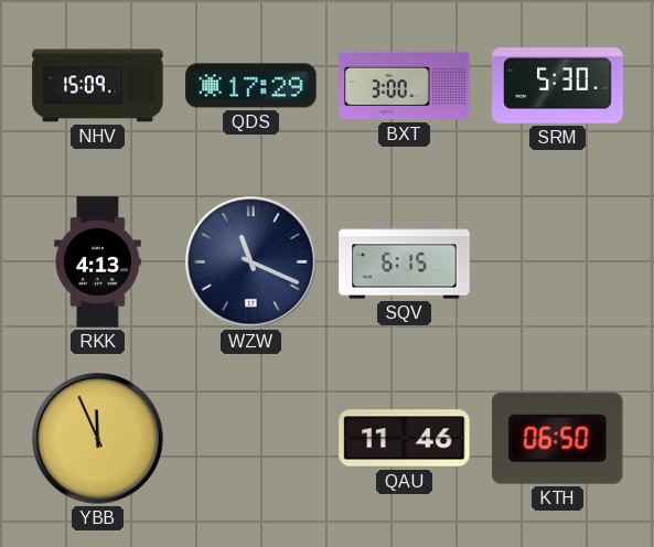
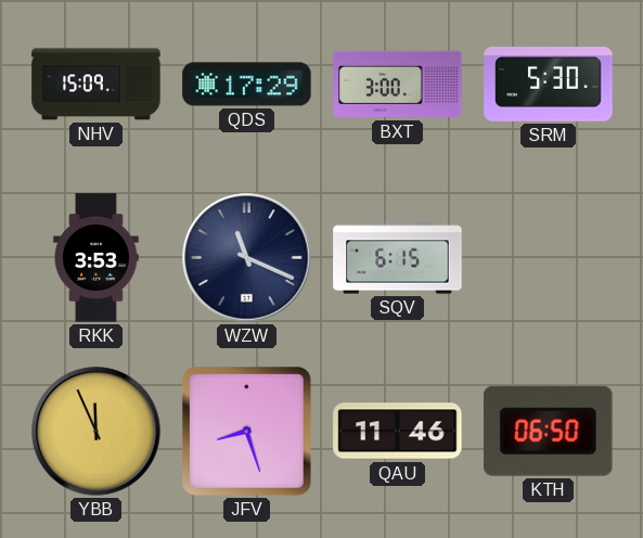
RKK: 4:13 -> 3:53
JFV: none -> 8:27
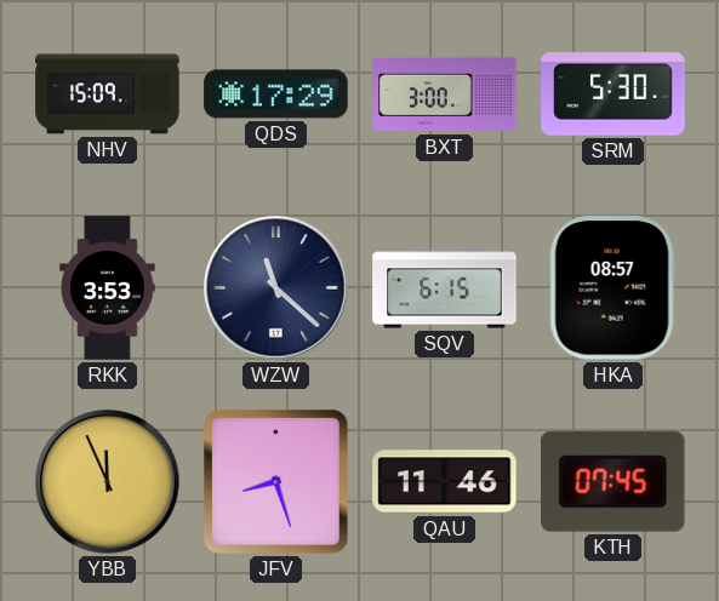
WZW: 11:19 -> 11:22
HKA: none -> 08:57
KTH: 06:50 -> 07:45
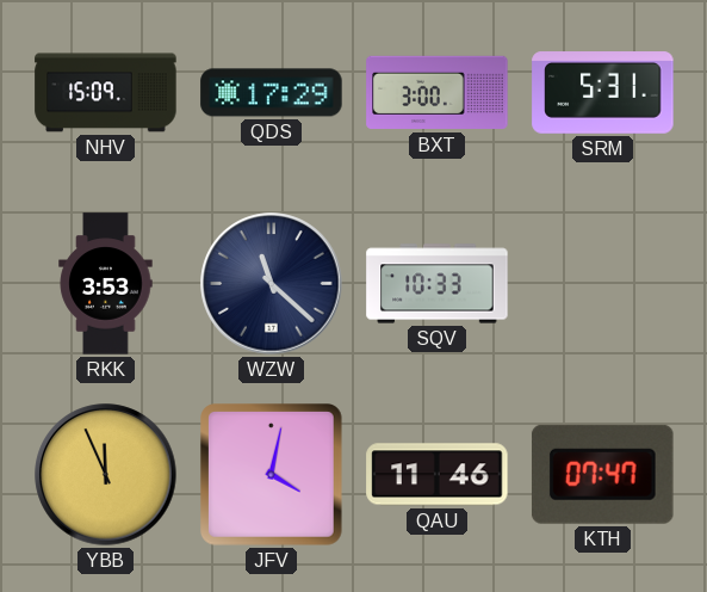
SRM: 5:30 -> 5:31
SQV: 6:15 -> 10:33
HKA: 08:57 -> none
JFV: 8:27 -> 4:02
KTH: 07:45 -> 07:47
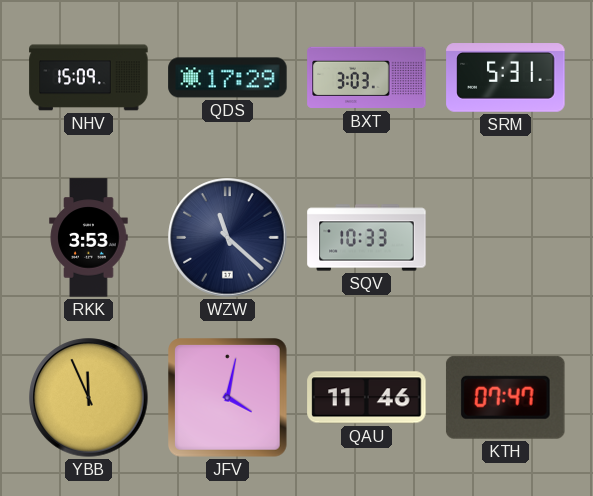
BXT: 3:00 -> 3:03
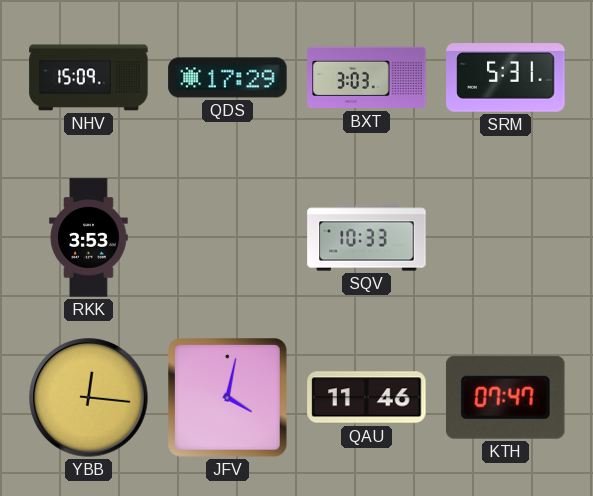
WZW: 11:22 -> none
YBB: 11:56 -> 12:16
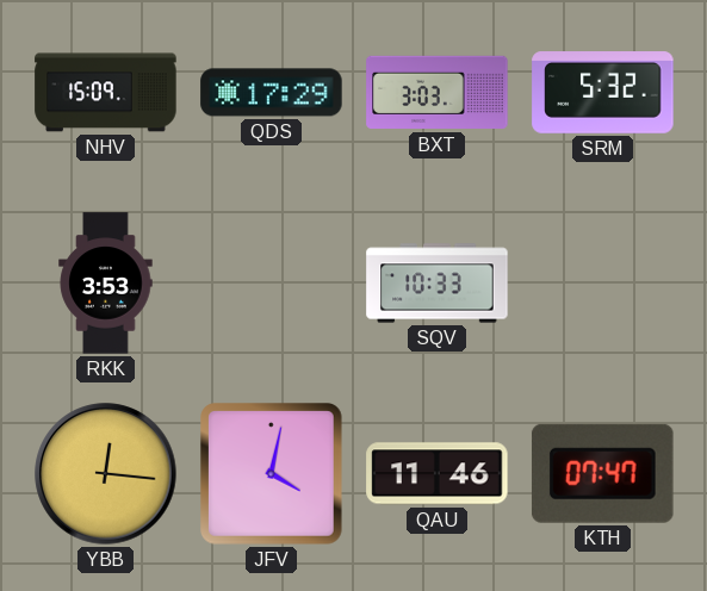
SRM: 5:31 -> 5:32
